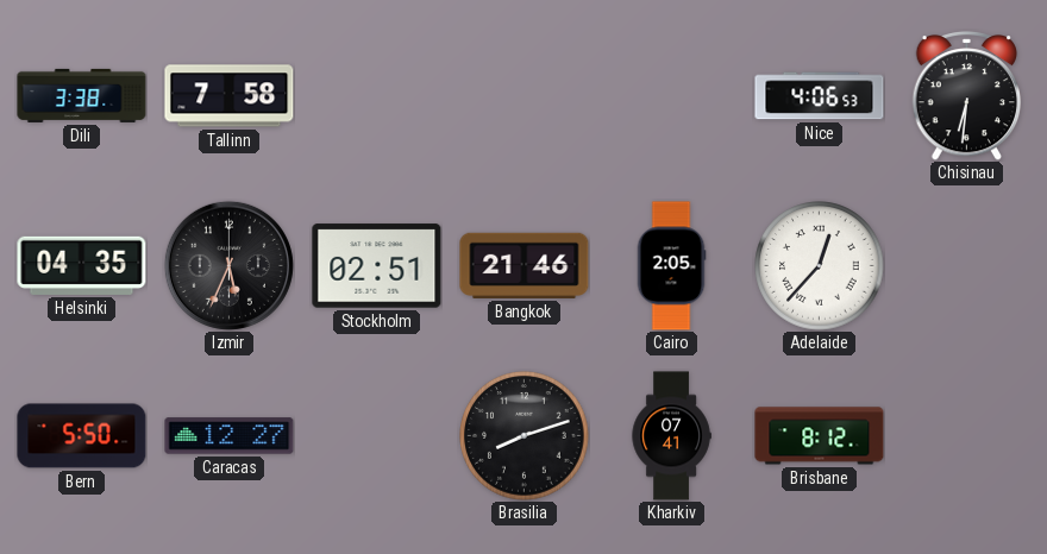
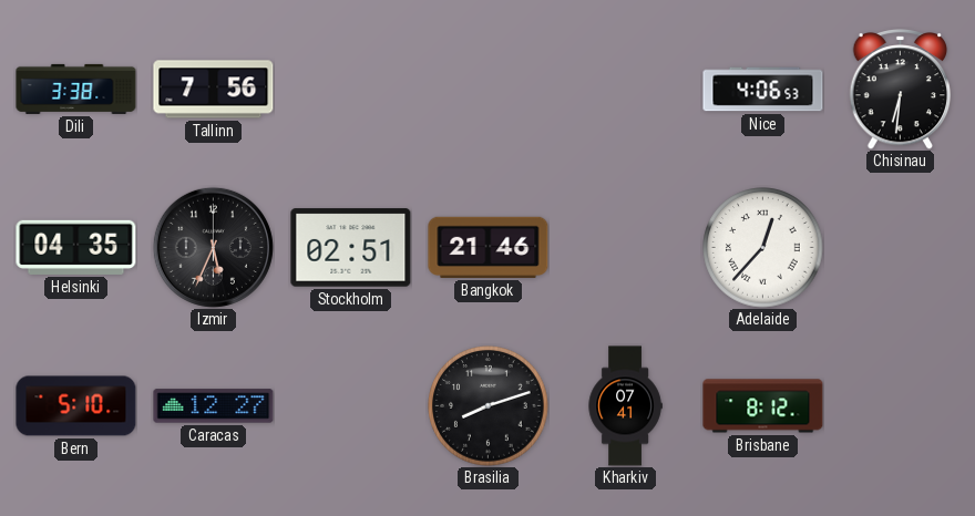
Tallinn: 7:58 -> 7:56
Cairo: 2:05 -> none
Bern: 5:50 -> 5:10
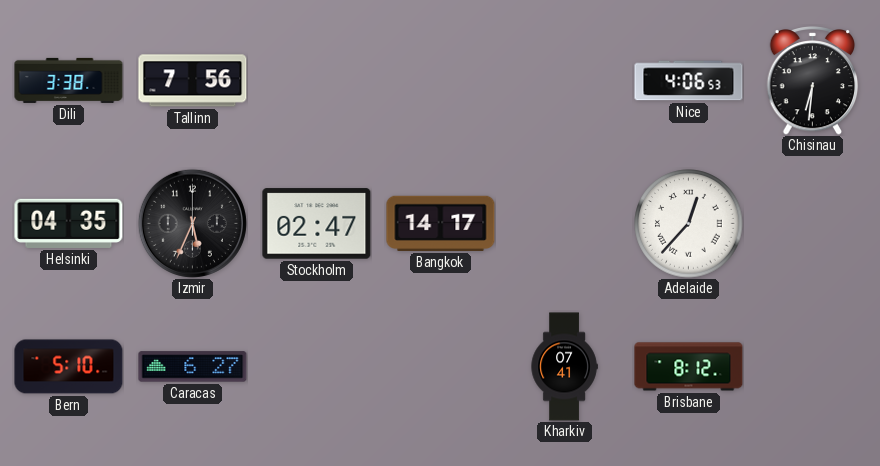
Stockholm: 02:51 -> 02:47
Bangkok: 21:46 -> 14:17
Caracas: 12:27 -> 6:27
Brasilia: 8:12 -> none
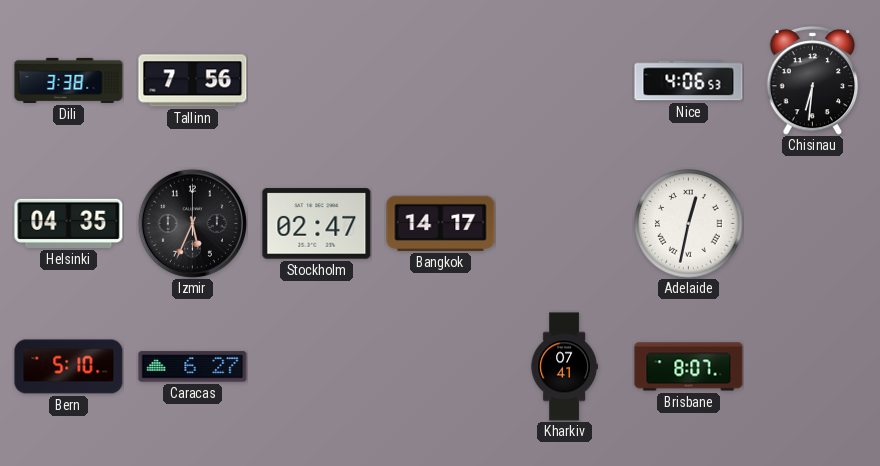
Adelaide: 12:37 -> 12:32
Brisbane: 8:12 -> 8:07
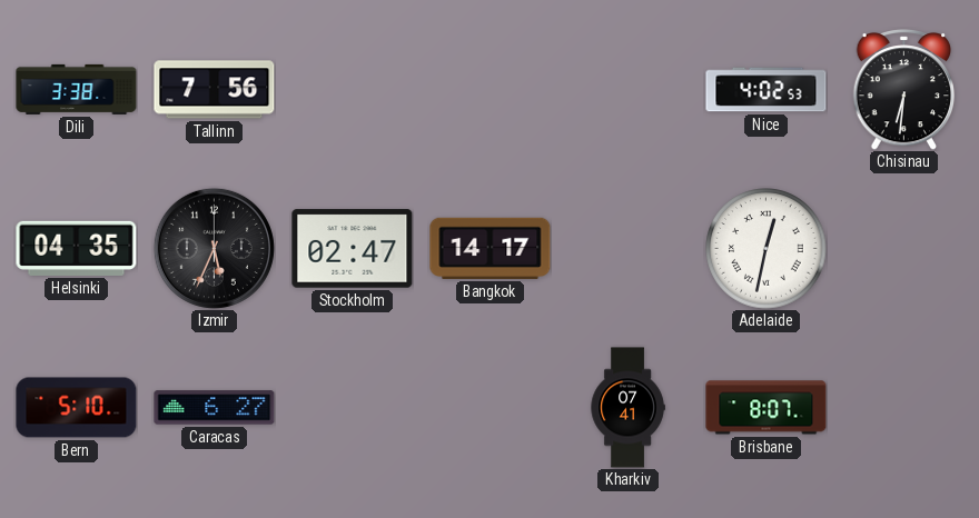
Nice: 4:06 -> 4:02
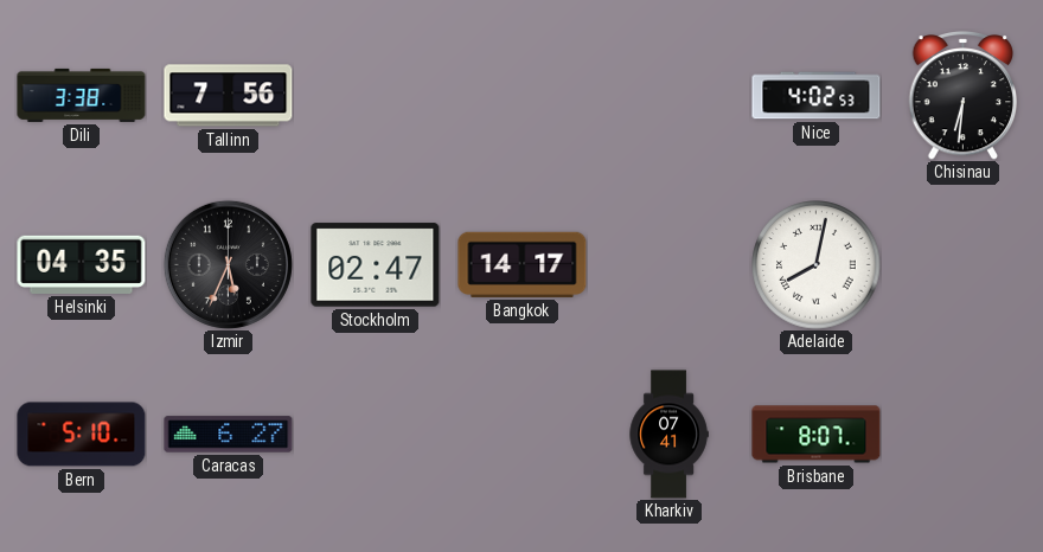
Adelaide: 12:32 -> 8:02
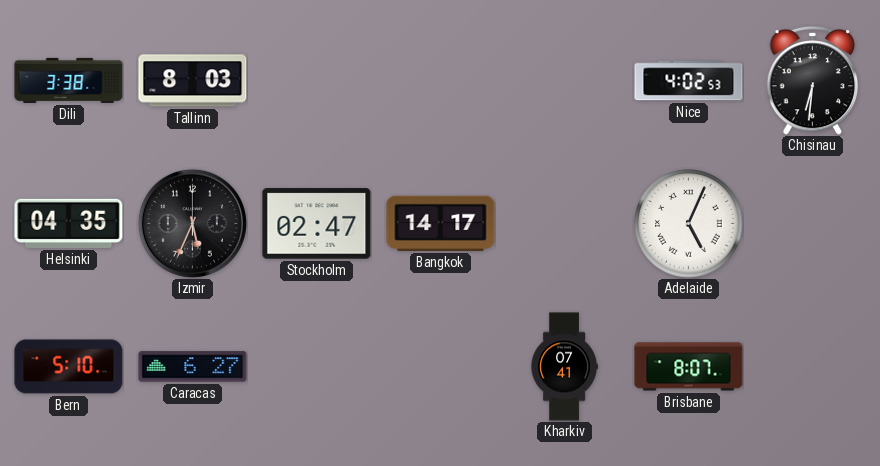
Tallinn: 7:56 -> 8:03
Adelaide: 8:02 -> 5:04
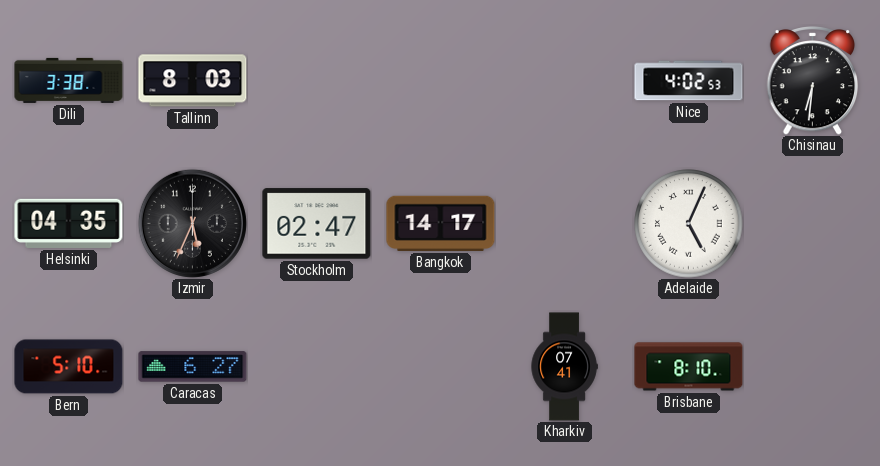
Brisbane: 8:07 -> 8:10
